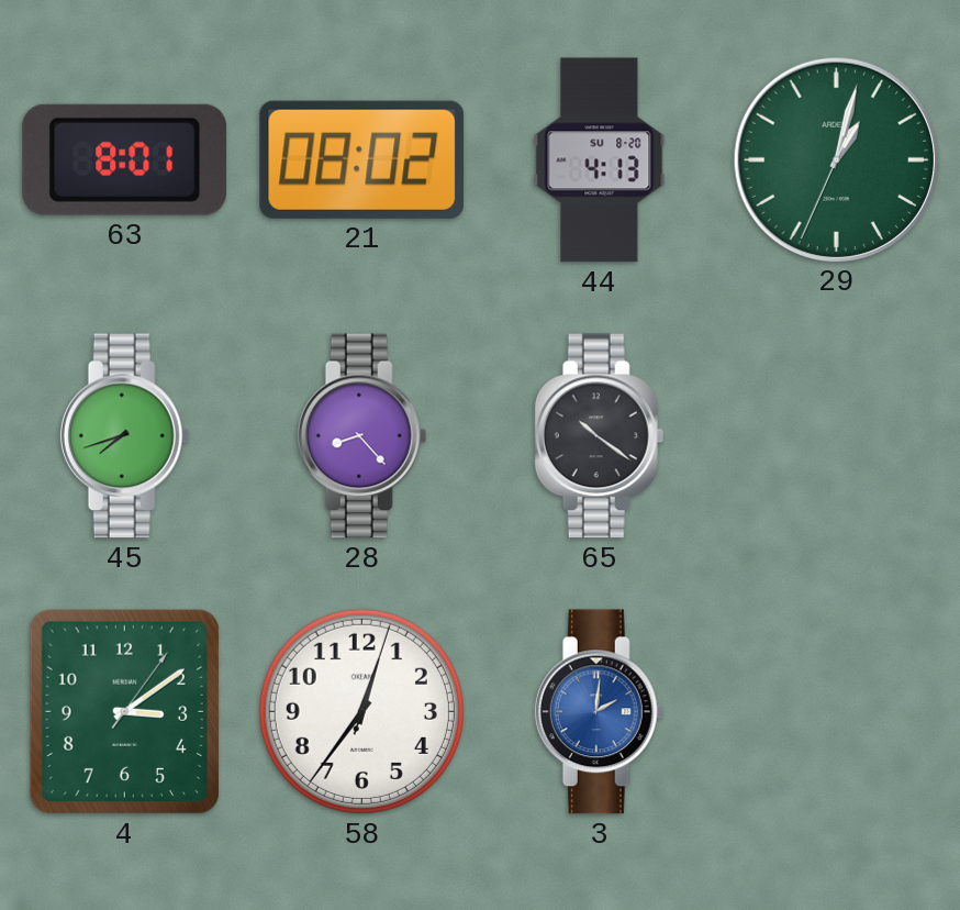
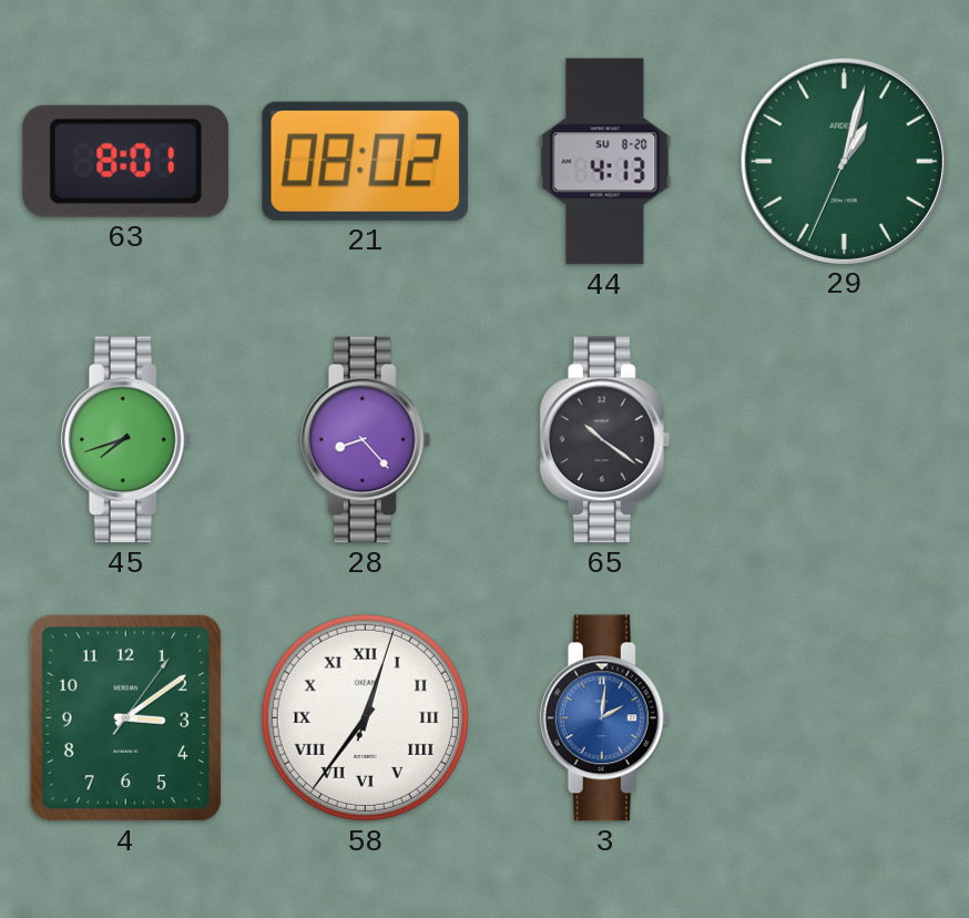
58 numerals: Arabic -> Roman
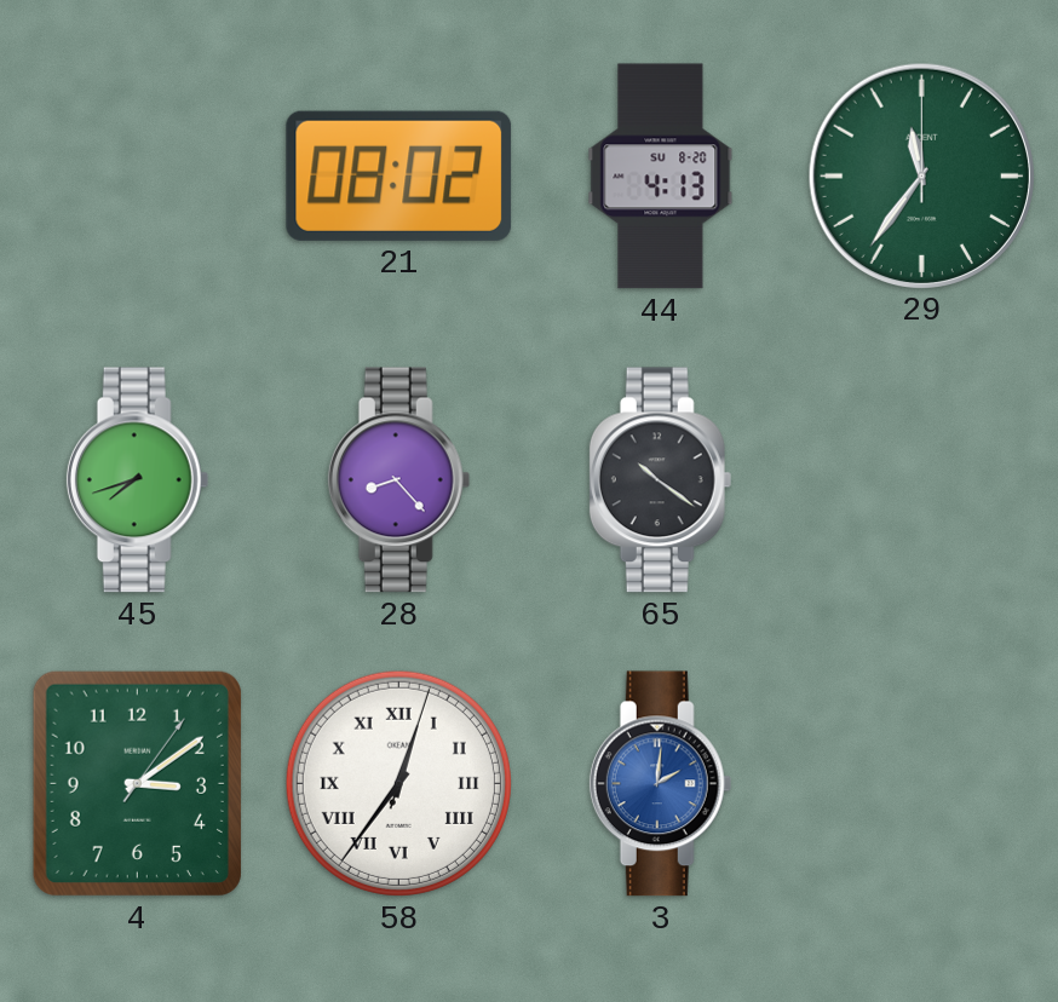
63: 8:01 -> none
29: 1:02 -> 11:36
